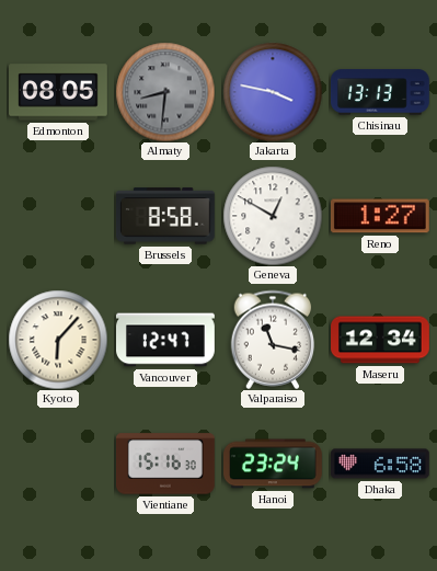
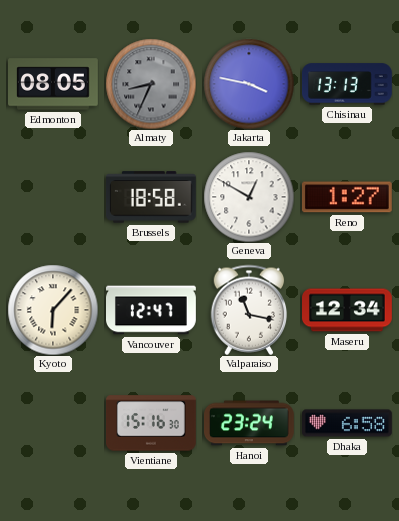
Almaty: 8:31 -> 8:34
Brussels: 8:58 -> 18:58
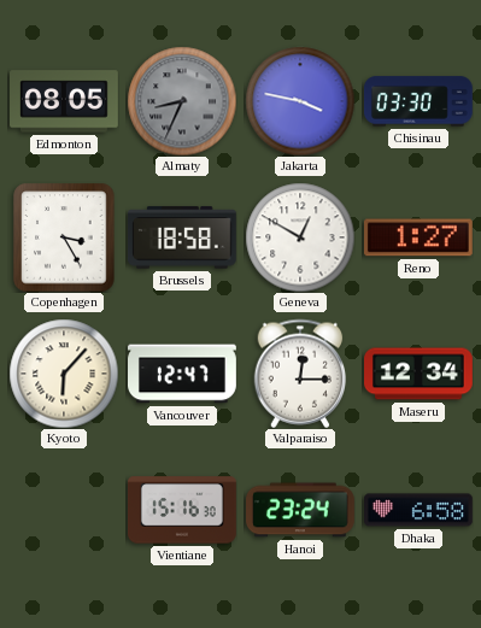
Chisinau: 13:13 -> 03:30
Copenhagen: none -> 3:25
Valparaiso: 11:17 -> 12:15
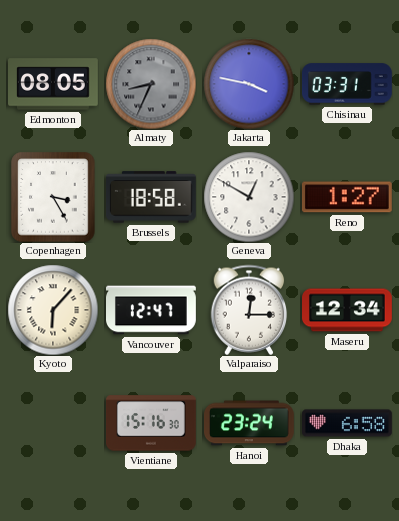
Chisinau: 03:30 -> 03:31
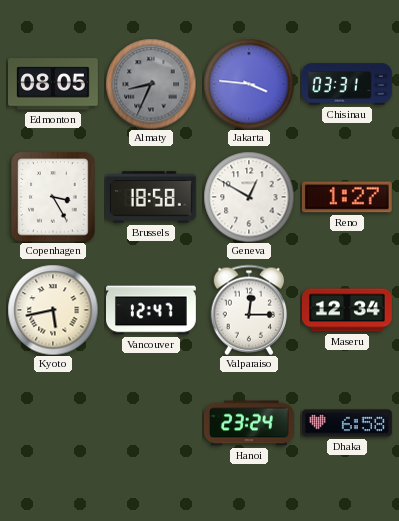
Jakarta: 3:47 -> 3:46
Kyoto: 6:07 -> 5:43
Vientiane: 15:16 -> none
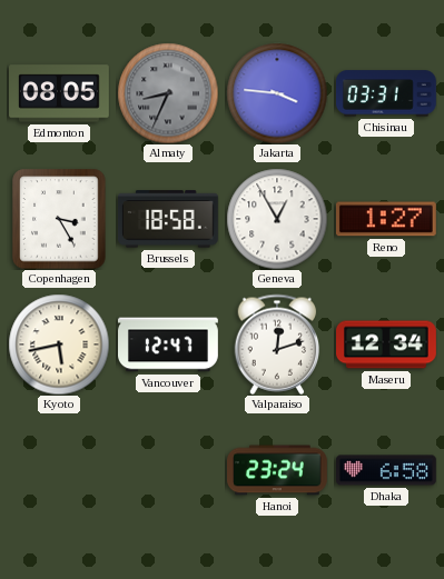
Geneva: 12:50 -> 12:55
Valparaiso: 12:15 -> 12:12
